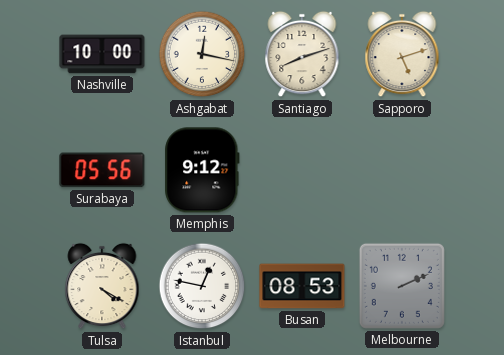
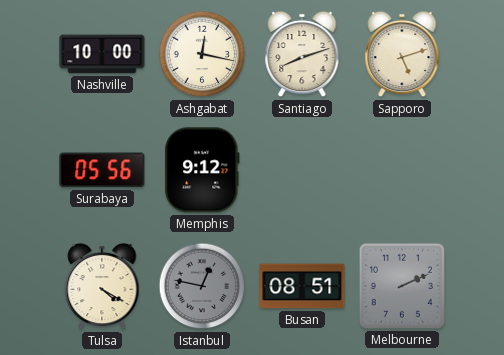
Istanbul dial: white -> grey
Busan: 08:53 -> 08:51
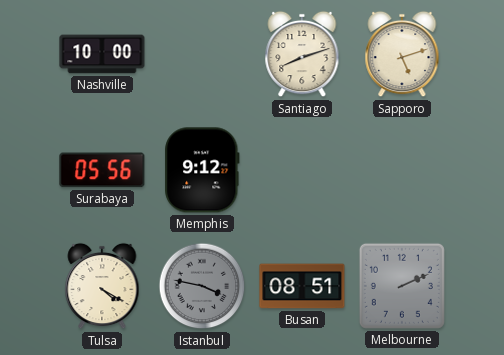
Ashgabat: 12:17 -> none
Istanbul: 12:47 -> 3:47
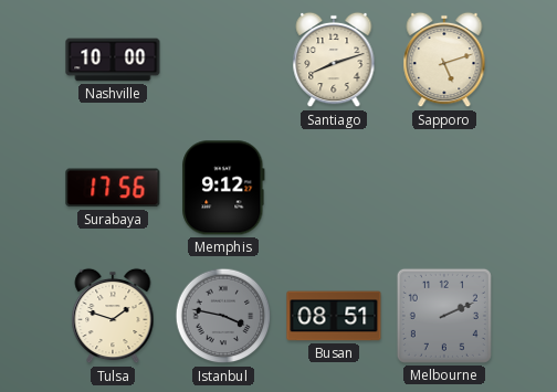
Surabaya: 05:56 -> 17:56
Tulsa: 4:20 -> 1:48
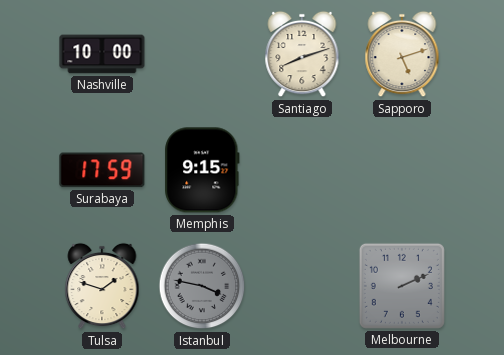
Surabaya: 17:56 -> 17:59
Memphis: 9:12 -> 9:15
Busan: 08:51 -> none
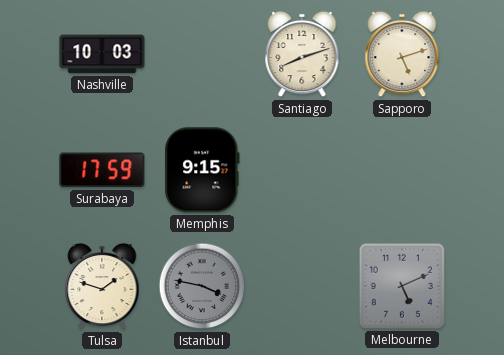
Nashville: 10:00 -> 10:03
Melbourne: 2:11 -> 5:11
